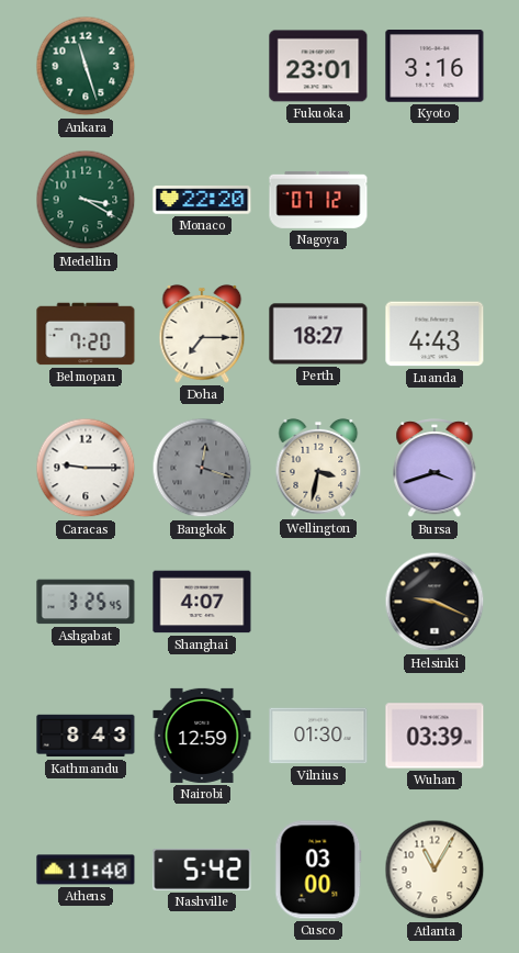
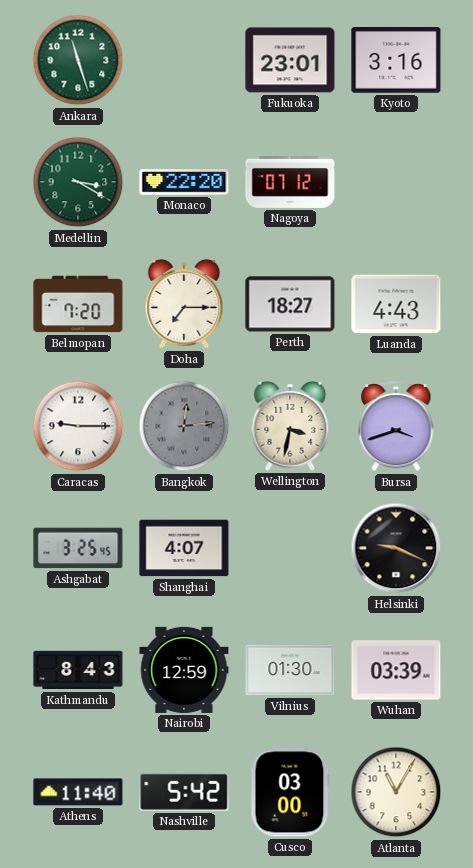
Bangkok: 12:18 -> 12:14
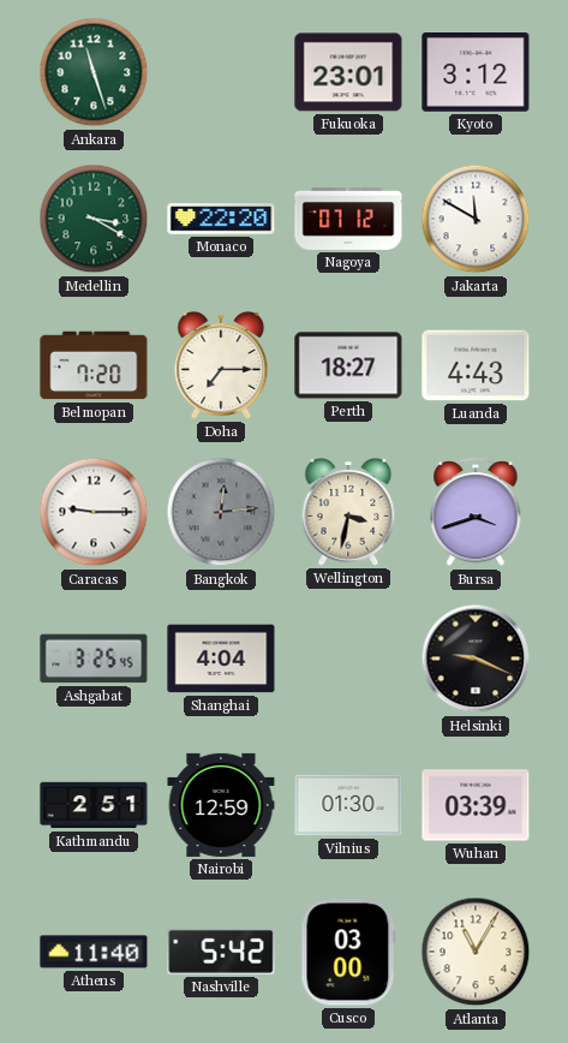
Kyoto: 3:16 -> 3:12
Jakarta: none -> 11:50
Shanghai: 4:07 -> 4:04
Kathmandu: 8:43 -> 2:51
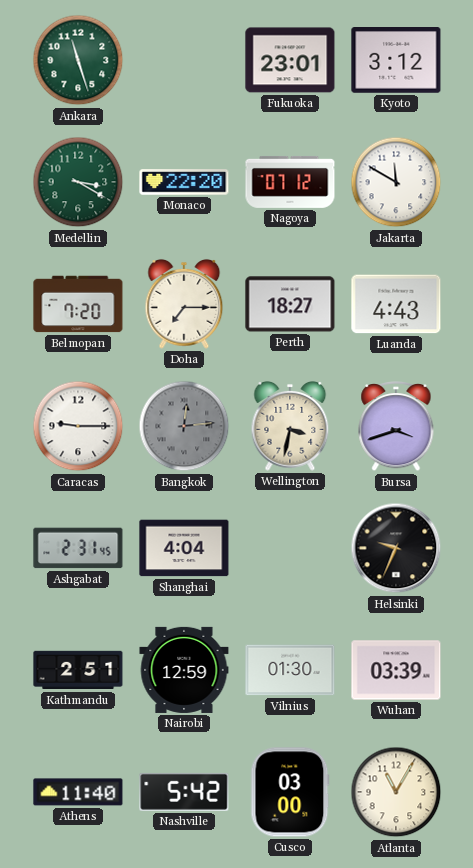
Ashgabat: 3:25 -> 2:31
Helsinki: 9:19 -> 9:34
